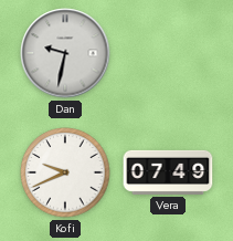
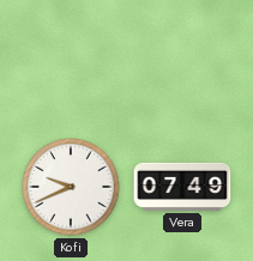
Dan: 9:32 -> none
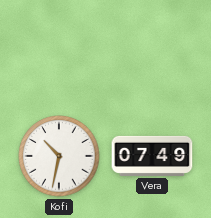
Kofi: 9:41 -> 10:32
